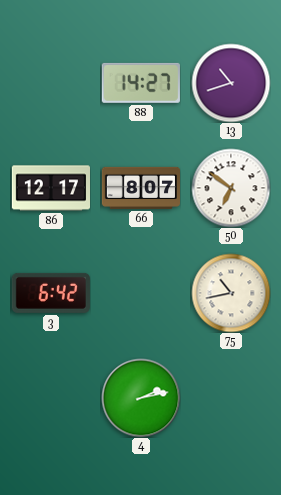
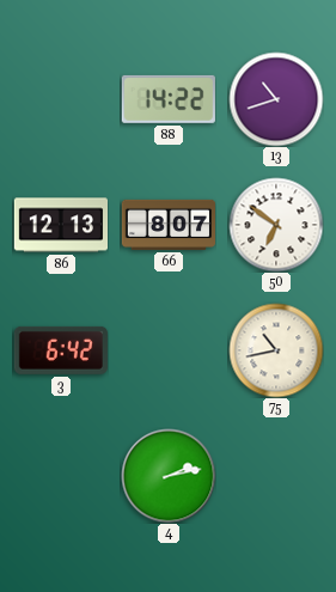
88: 14:27 -> 14:22
86: 12:17 -> 12:13
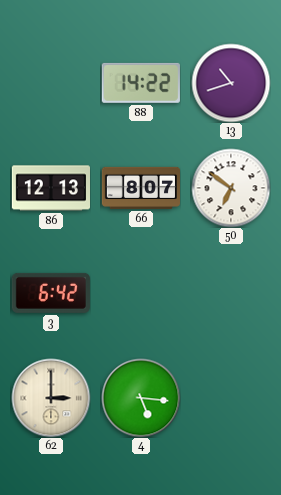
75: 10:43 -> none
62: none -> 3:00
4: 2:13 -> 5:16
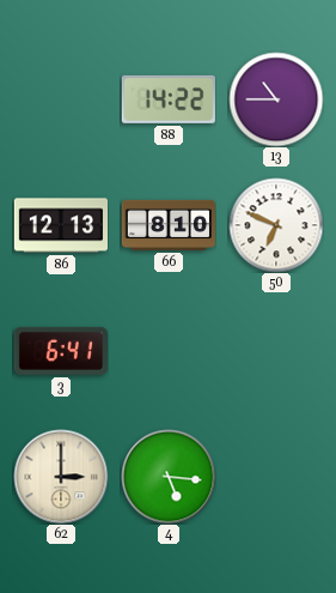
13: 10:42 -> 10:45
66: 8:07 -> 8:10
50: 6:51 -> 6:49
3: 6:42 -> 6:41
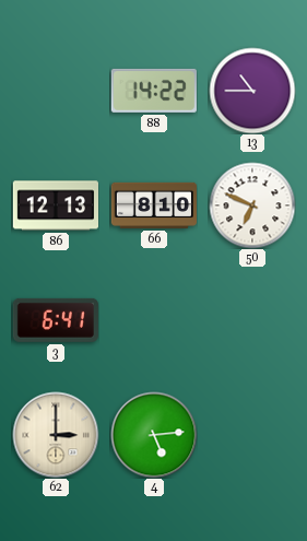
4: 5:16 -> 5:14
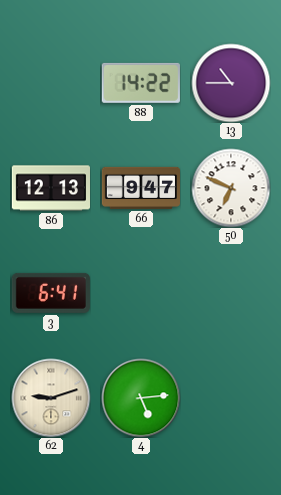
66: 8:10 -> 9:47
62: 3:00 -> 9:12
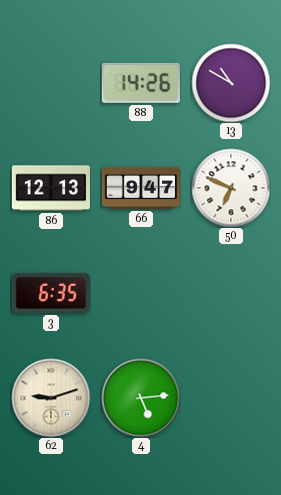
88: 14:22 -> 14:26
13: 10:45 -> 10:50
3: 6:41 -> 6:35
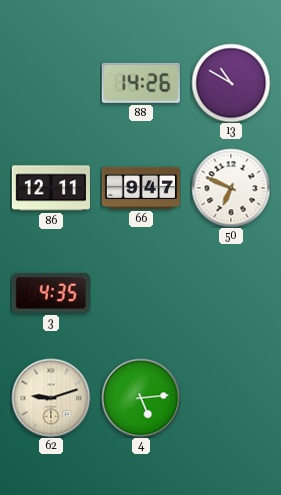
86: 12:13 -> 12:11
3: 6:35 -> 4:35
